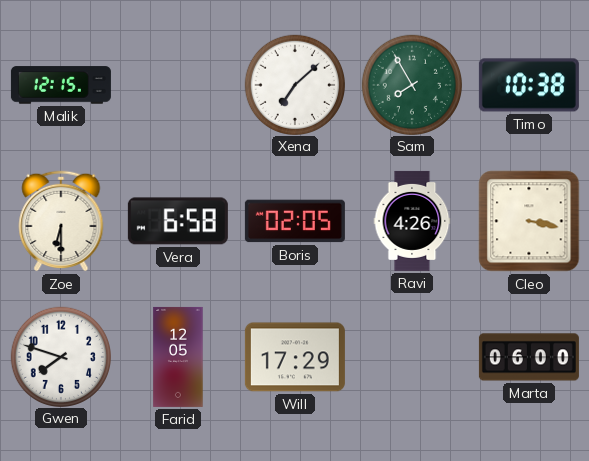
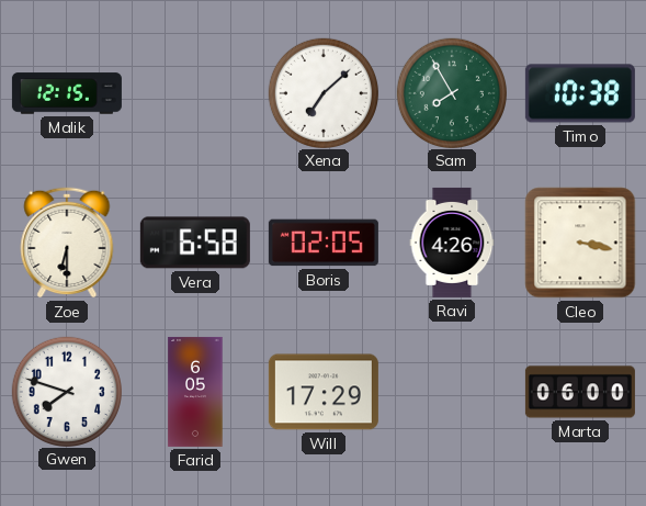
Farid: 12:05 -> 6:05
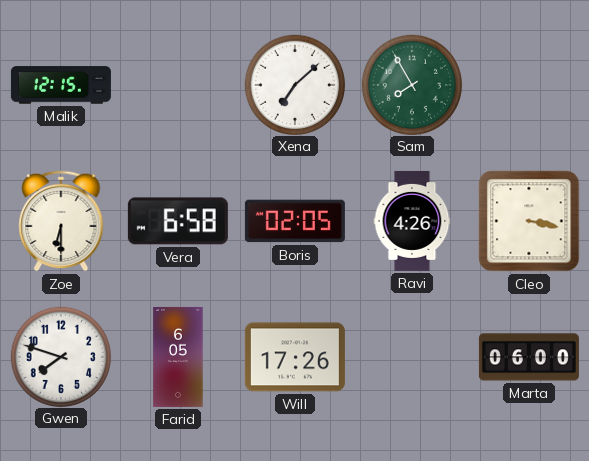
Timo: 10:38 -> none
Will: 17:29 -> 17:26
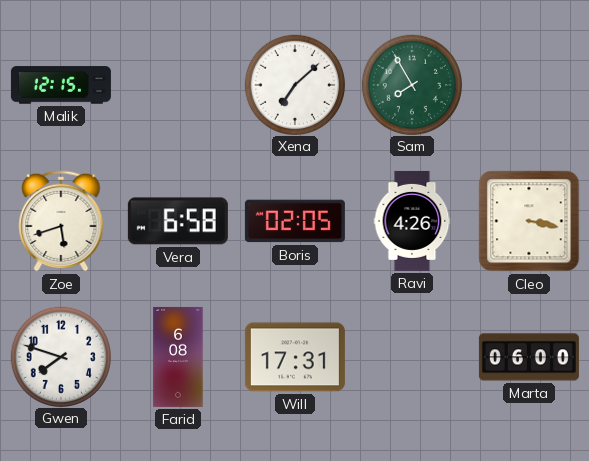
Zoe: 6:30 -> 5:42
Farid: 6:05 -> 6:08
Will: 17:26 -> 17:31
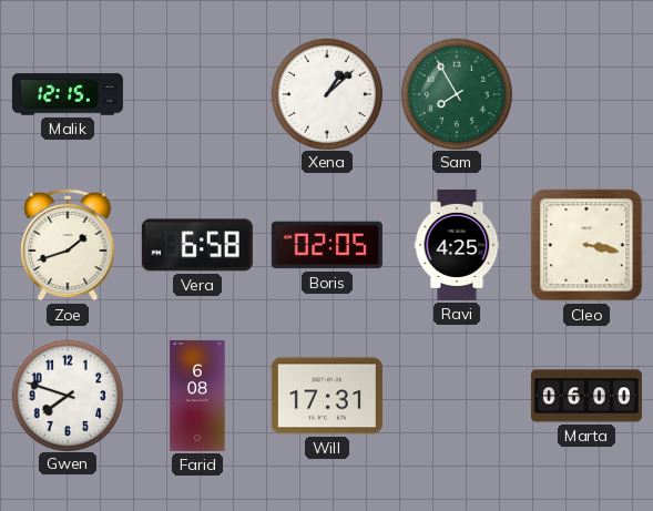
Xena: 7:08 -> 1:08
Zoe: 5:42 -> 1:42
Ravi: 4:26 -> 4:25
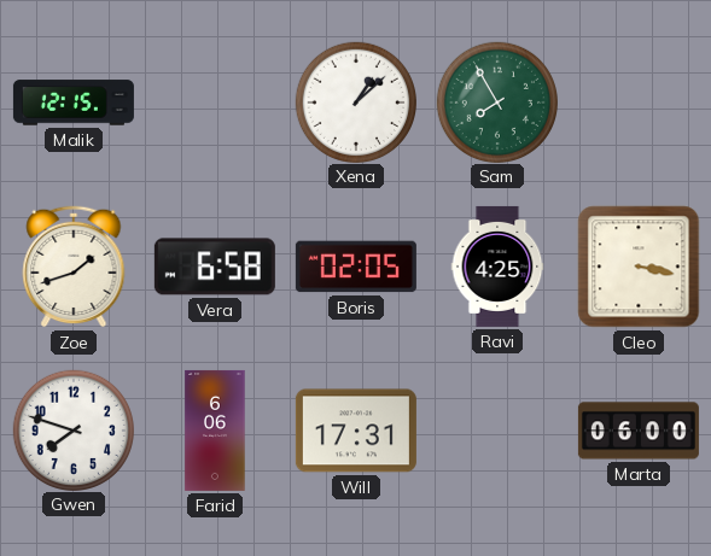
Farid: 6:08 -> 6:06
